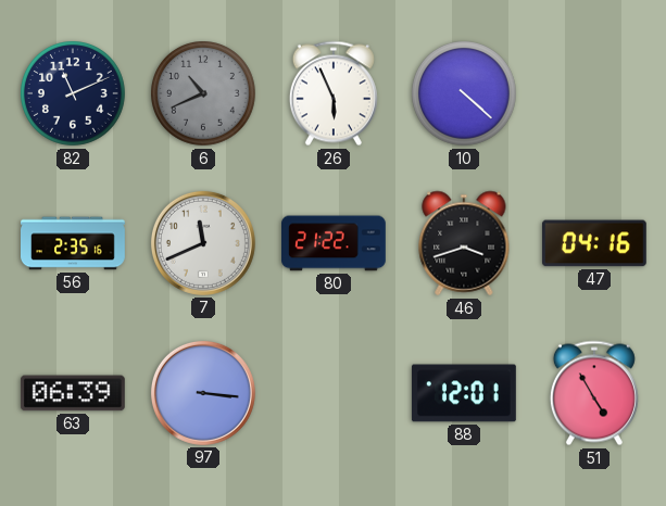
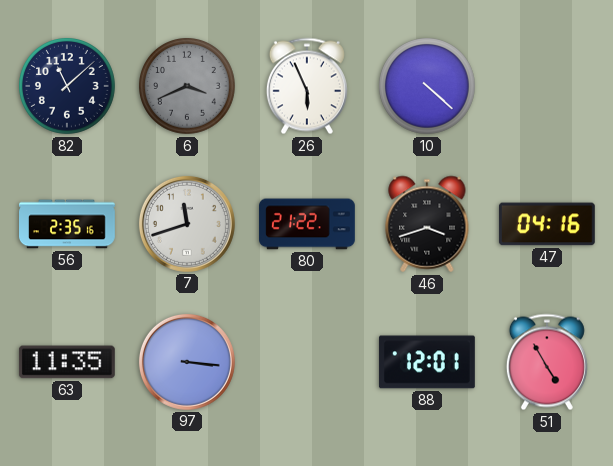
82: 11:11 -> 11:08
6: 10:41 -> 3:41
7: 11:41 -> 11:42
63: 06:39 -> 11:35
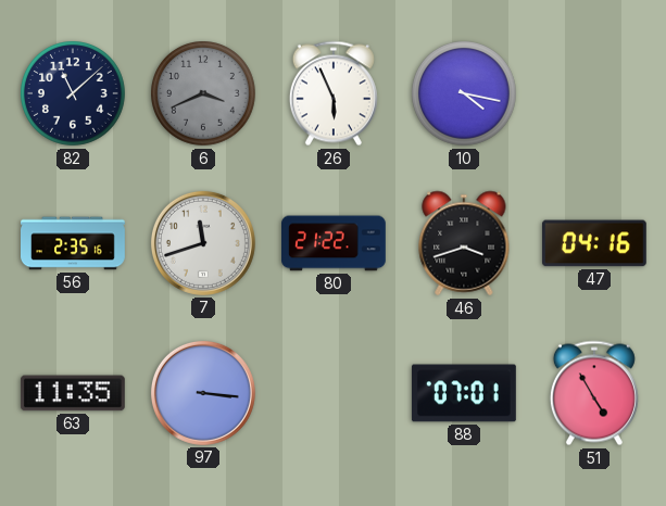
10: 4:22 -> 4:17
88: 12:01 -> 07:01
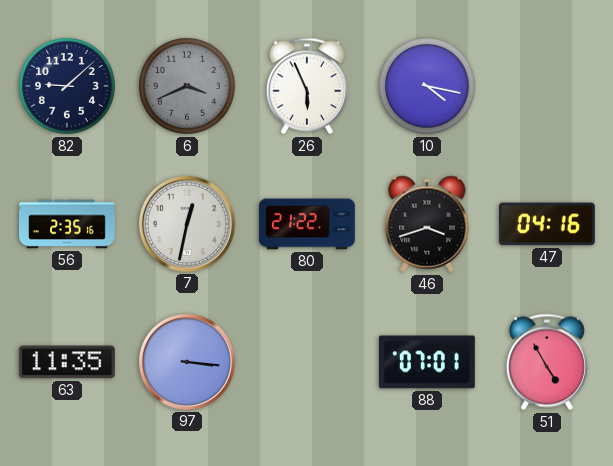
82: 11:08 -> 9:08
7: 11:42 -> 12:32
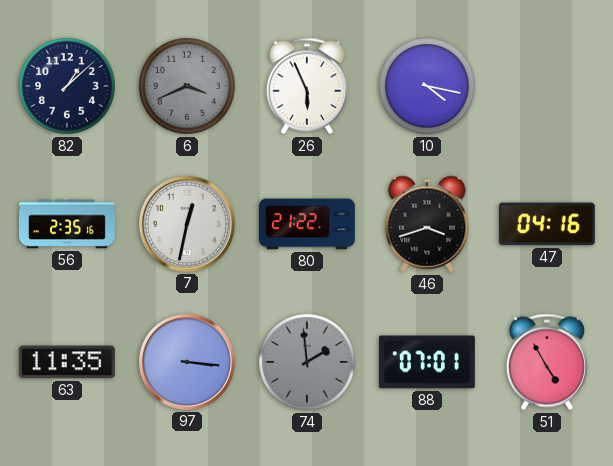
82: 9:08 -> 1:08
74: none -> 1:59
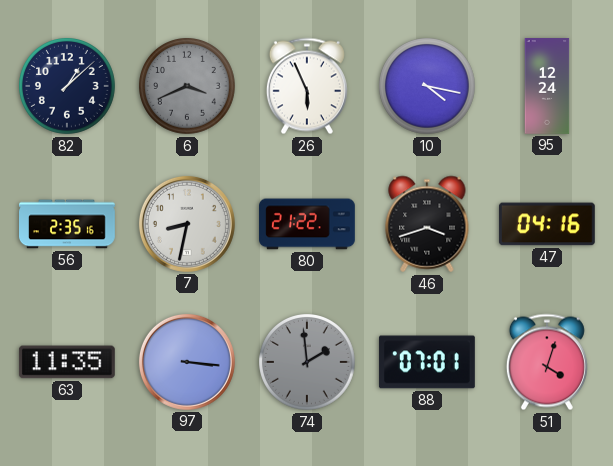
95: none -> 12:24
7: 12:32 -> 8:32
51: 4:55 -> 4:03
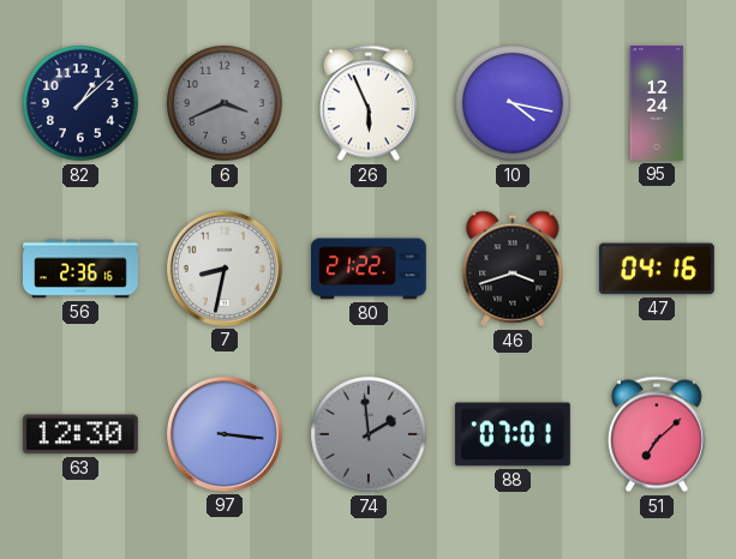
56: 2:35 -> 2:36
63: 11:35 -> 12:30
51: 4:03 -> 7:08
